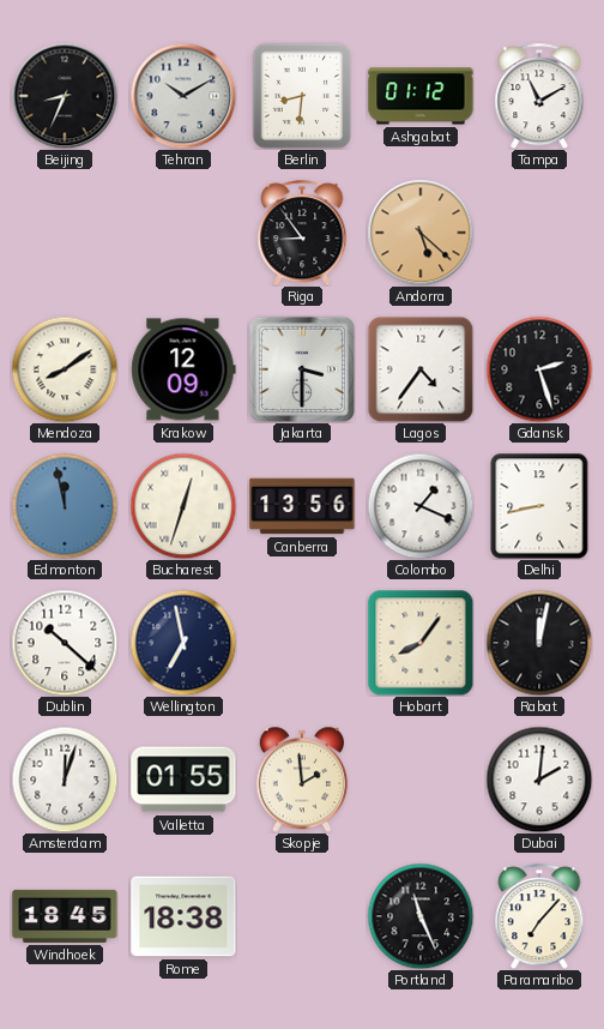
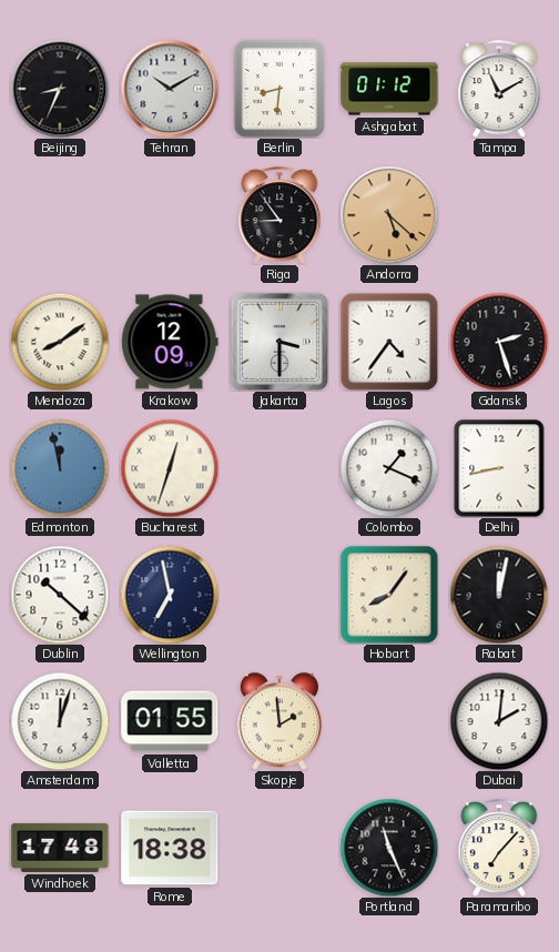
Canberra: 13:56 -> none
Windhoek: 18:45 -> 17:48
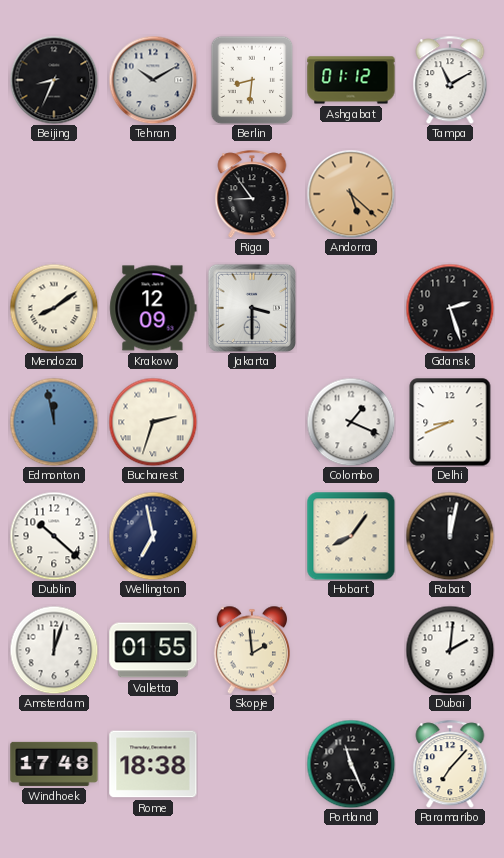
Lagos: 4:36 -> none
Bucharest: 12:33 -> 2:33
Delhi: 8:43 -> 8:41
